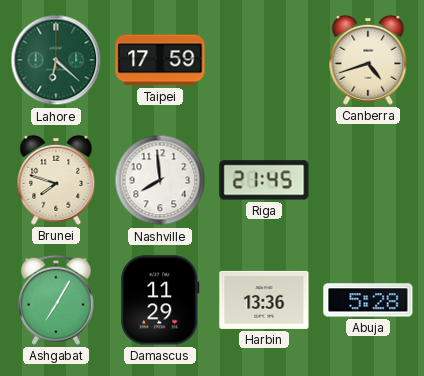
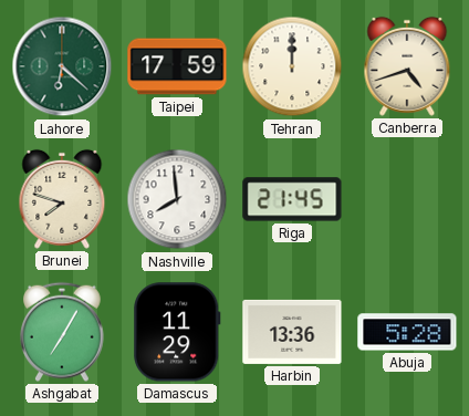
Tehran: none -> 12:00
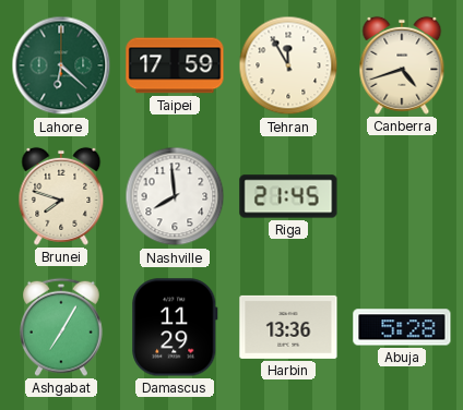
Tehran: 12:00 -> 11:55
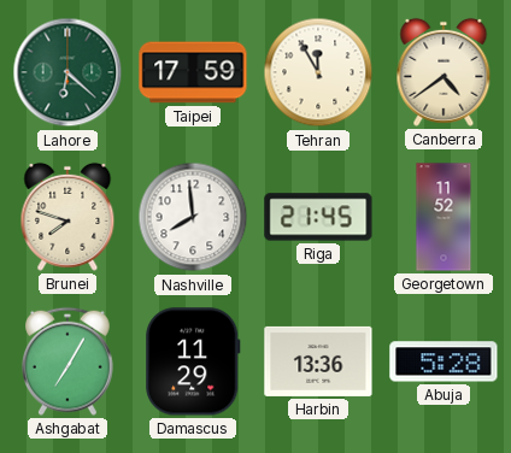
Canberra: 4:42 -> 4:39
Georgetown: none -> 11:52
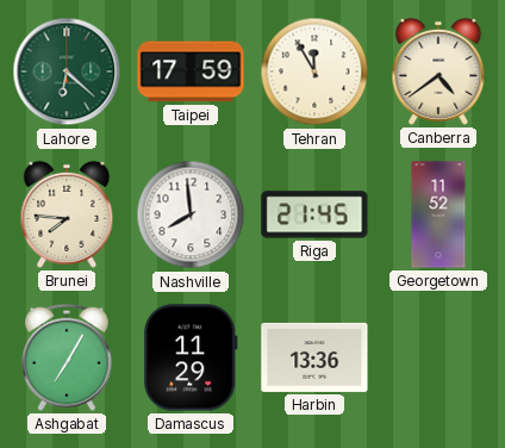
Brunei: 7:48 -> 7:46
Abuja: 5:28 -> none
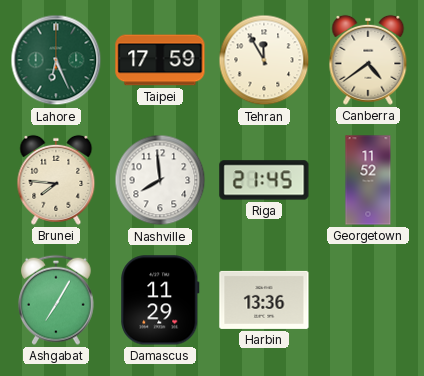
Lahore: 6:22 -> 6:26
